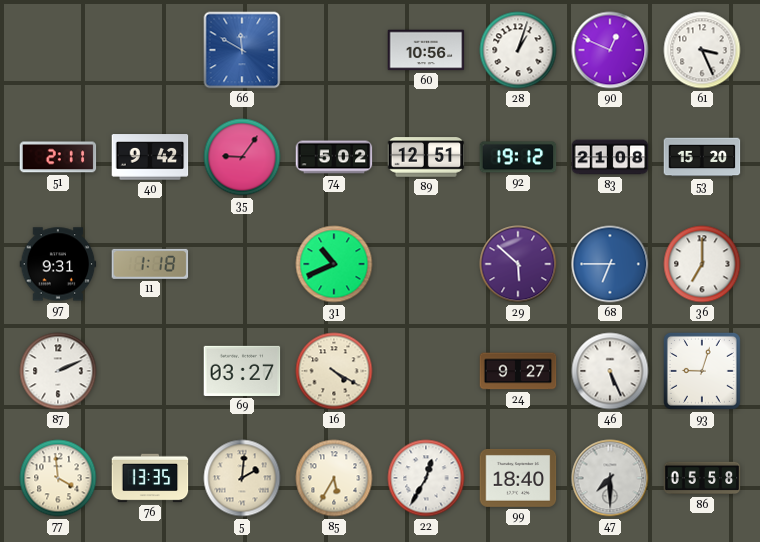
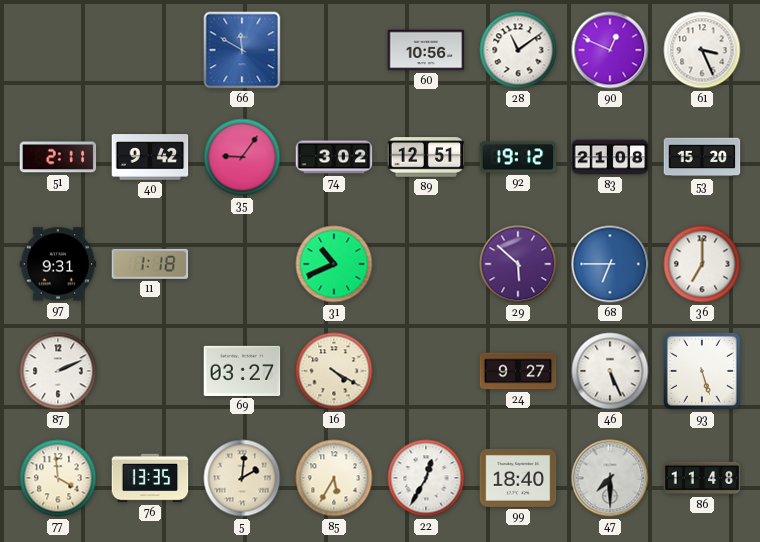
28: 1:03 -> 11:09
74: 5:02 -> 3:02
93: 9:03 -> 5:27
86: 05:58 -> 11:48
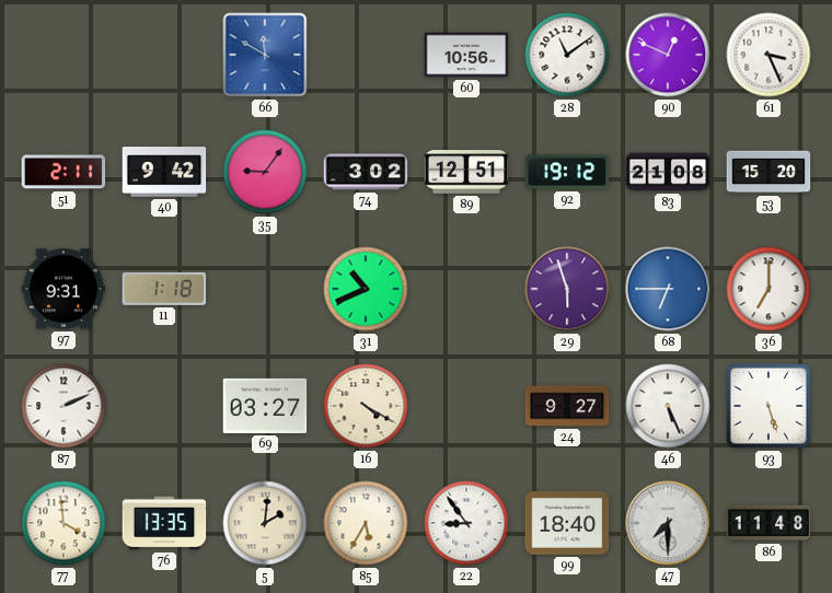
29: 5:52 -> 5:57
22: 12:35 -> 8:54
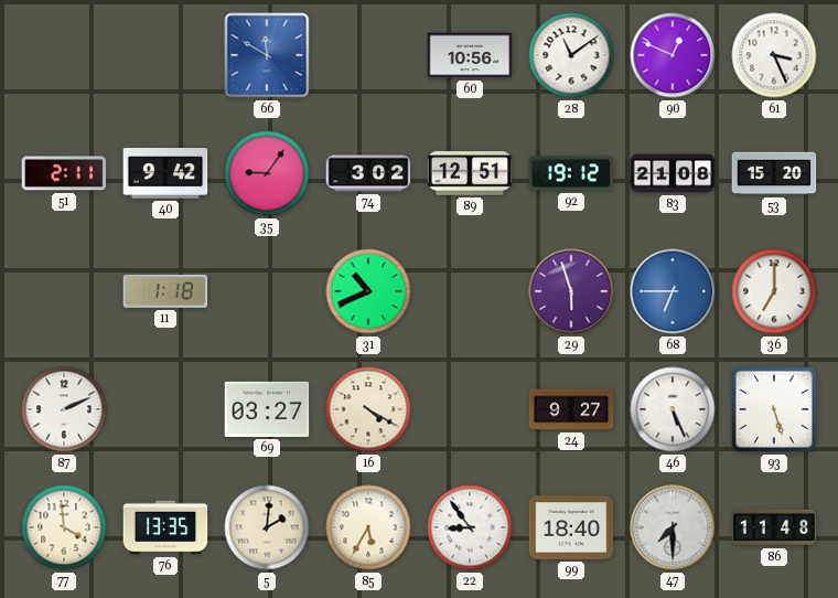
97: 9:31 -> none
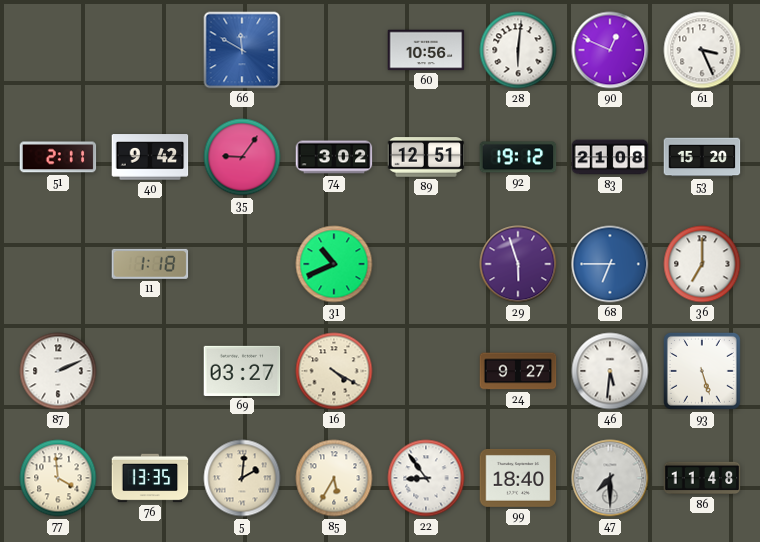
28: 11:09 -> 6:01
46: 5:26 -> 5:31
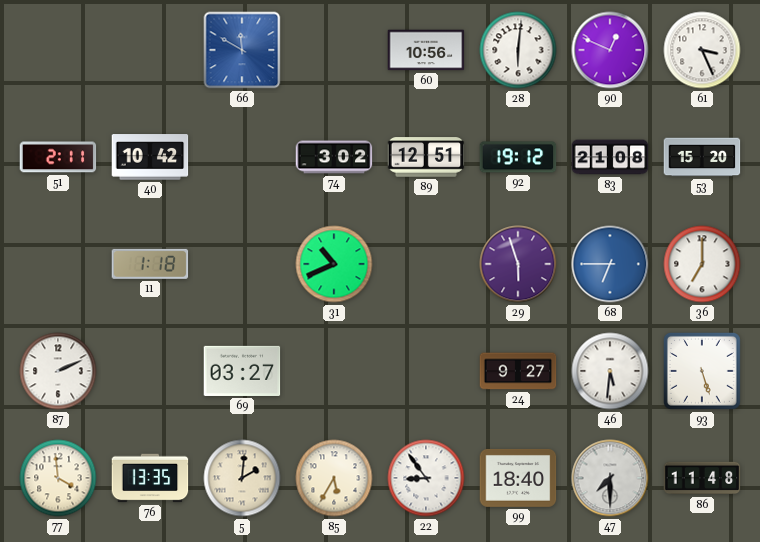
40: 9:42 -> 10:42
35: 9:06 -> none
16: 4:20 -> none
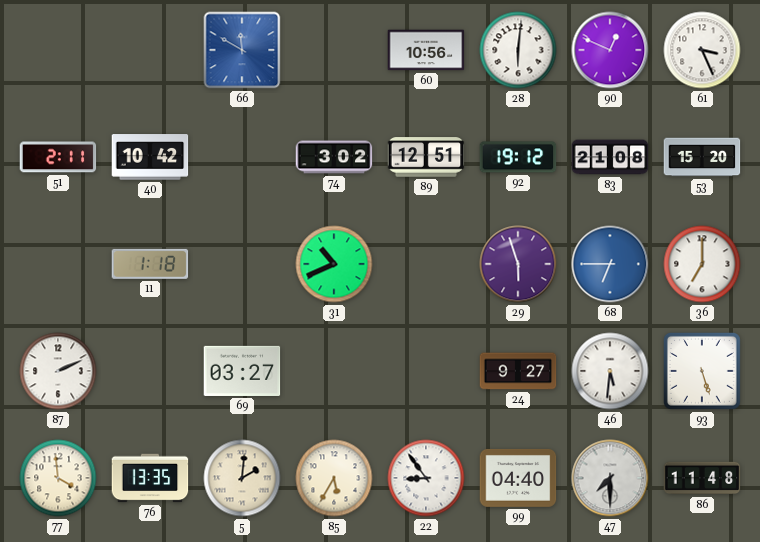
99: 18:40 -> 04:40
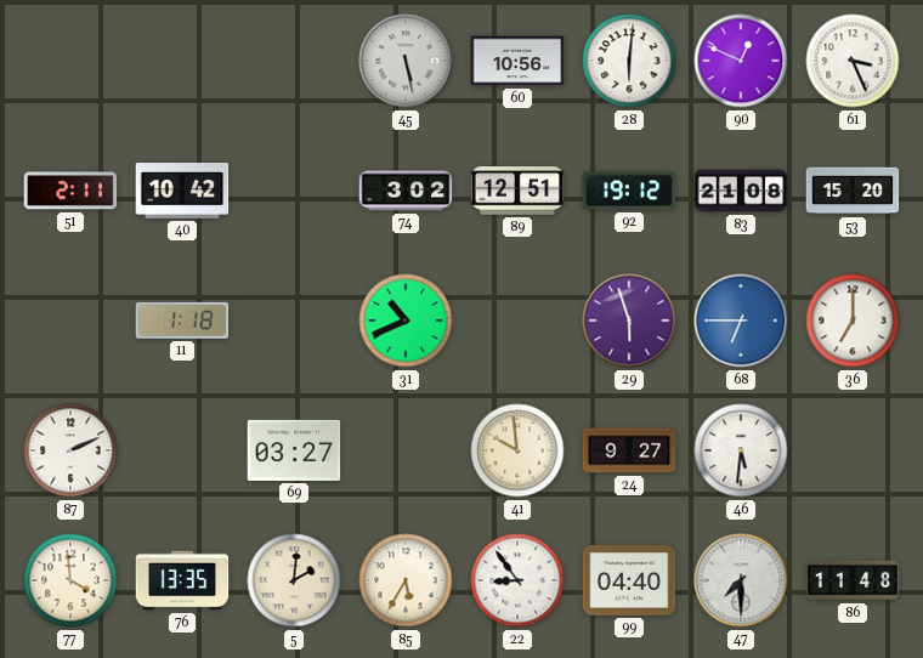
66: 11:50 -> none
45: none -> 5:28
41: none -> 9:59
93: 5:27 -> none
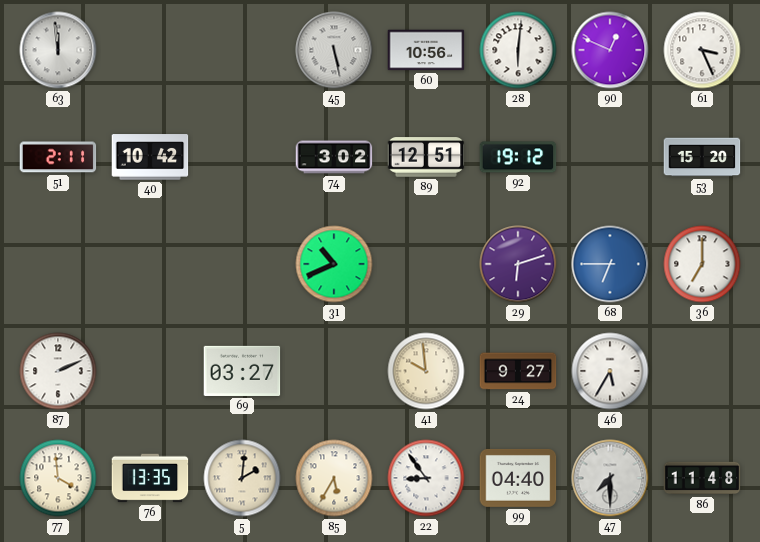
63: none -> 11:59
83: 21:08 -> none
11: 1:18 -> none
29: 5:57 -> 6:12
46: 5:31 -> 5:35
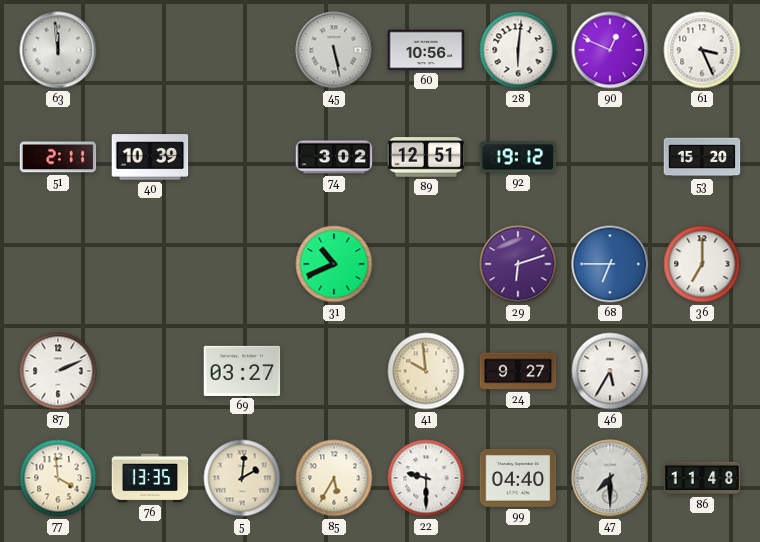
40: 10:42 -> 10:39
22: 8:54 -> 9:30
